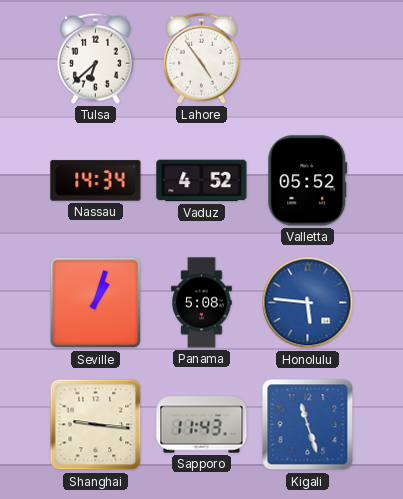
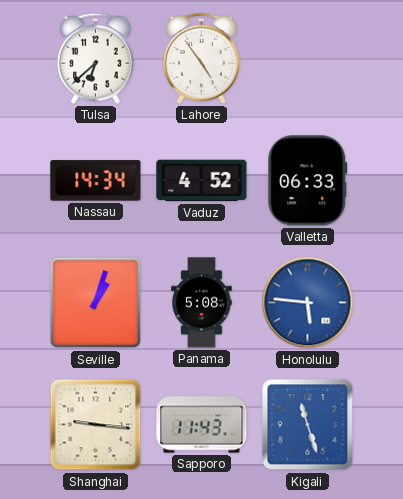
Valletta: 05:52 -> 06:33
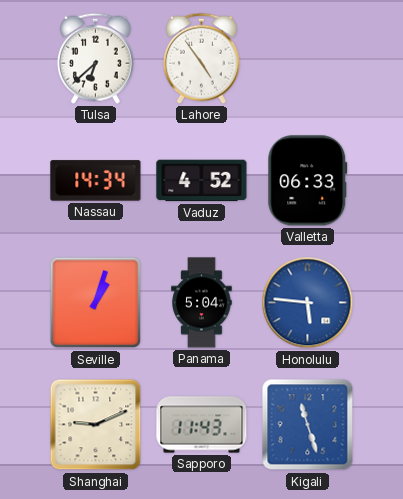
Panama: 5:08 -> 5:04
Shanghai: 9:16 -> 9:11
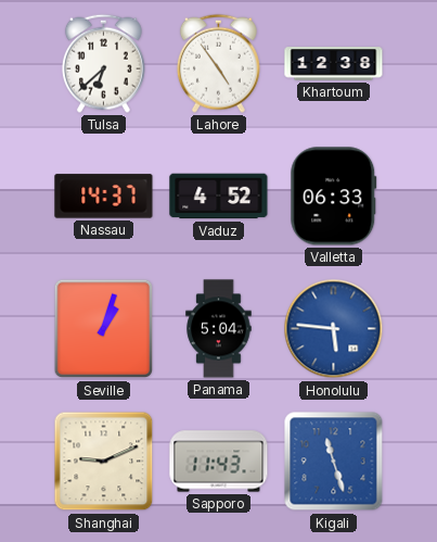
Khartoum: none -> 12:38
Nassau: 14:34 -> 14:37
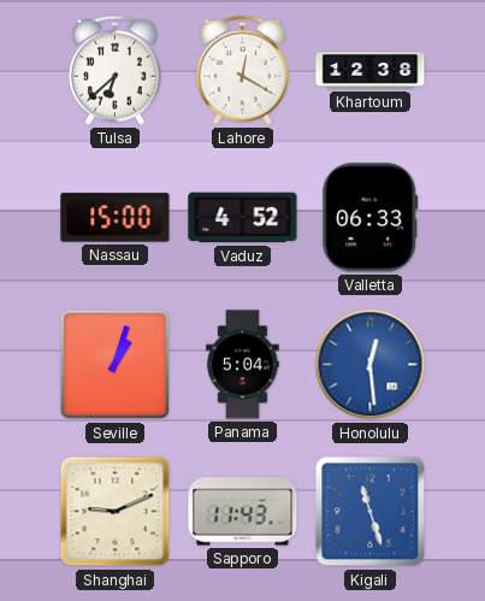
Lahore: 4:54 -> 12:20
Nassau: 14:37 -> 15:00
Honolulu: 5:46 -> 12:29
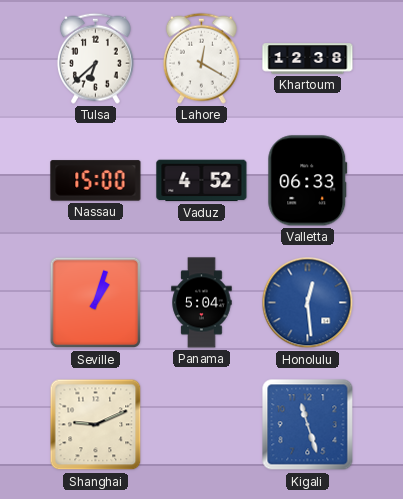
Sapporo: 11:43 -> none
